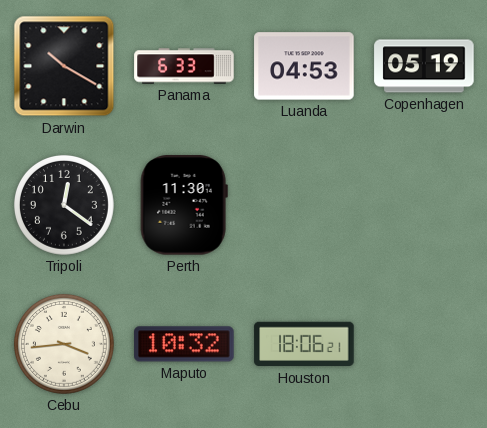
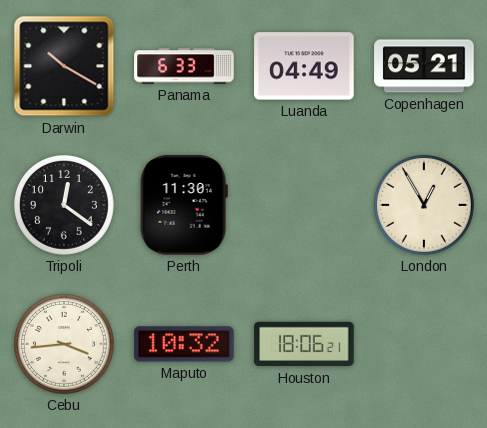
Luanda: 04:53 -> 04:49
Copenhagen: 05:19 -> 05:21
London: none -> 12:55
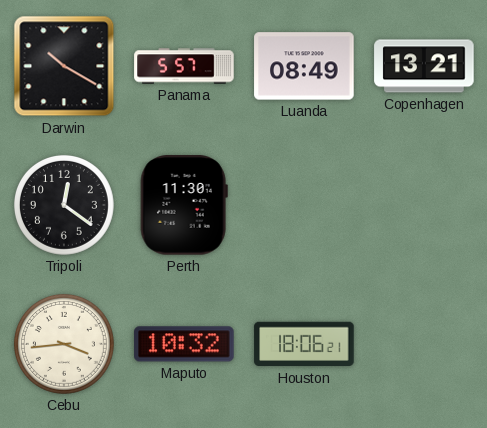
Panama: 6:33 -> 5:57
Luanda: 04:49 -> 08:49
Copenhagen: 05:21 -> 13:21
London: 12:55 -> none
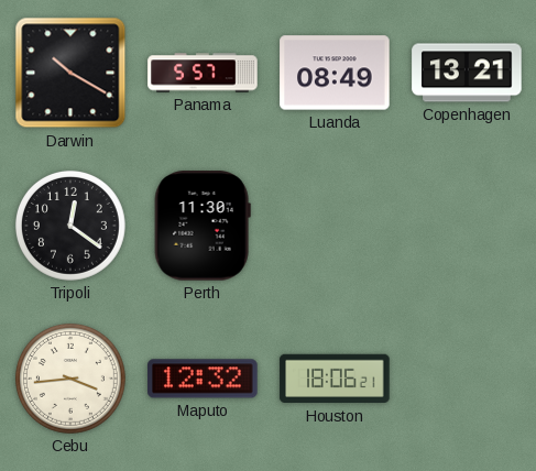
Maputo: 10:32 -> 12:32
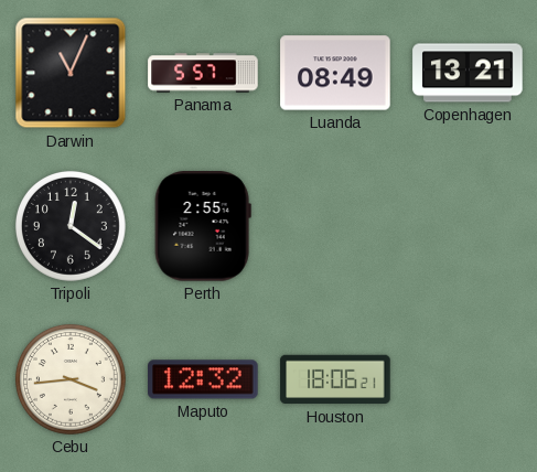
Darwin: 10:20 -> 11:04
Perth: 11:30 -> 2:55
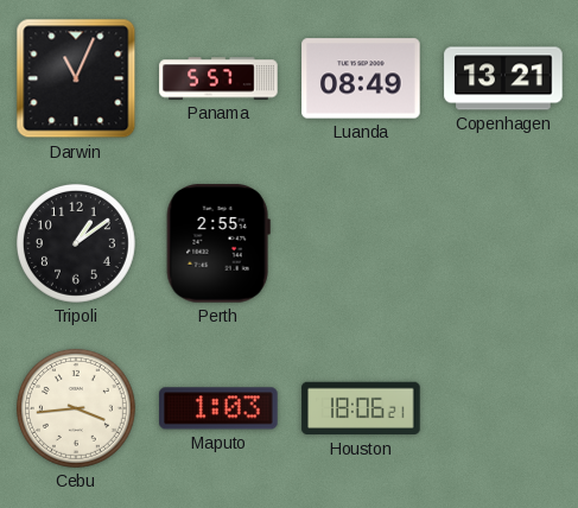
Tripoli: 12:21 -> 1:09
Maputo: 12:32 -> 1:03
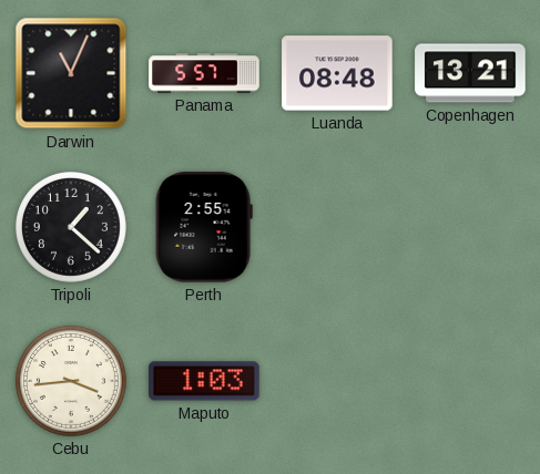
Luanda: 08:49 -> 08:48
Tripoli: 1:09 -> 1:22
Houston: 18:06 -> none
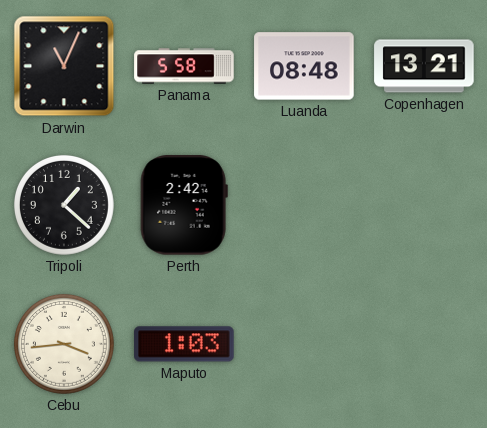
Panama: 5:57 -> 5:58
Perth: 2:55 -> 2:42
